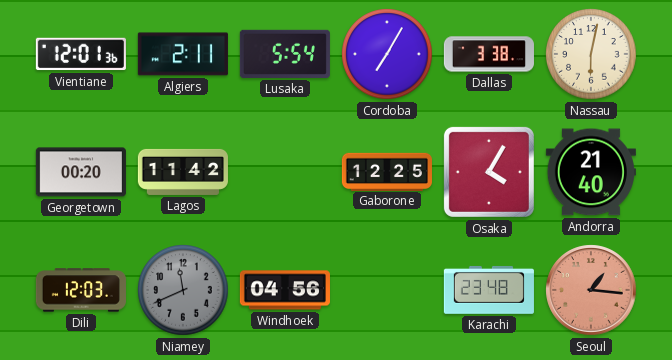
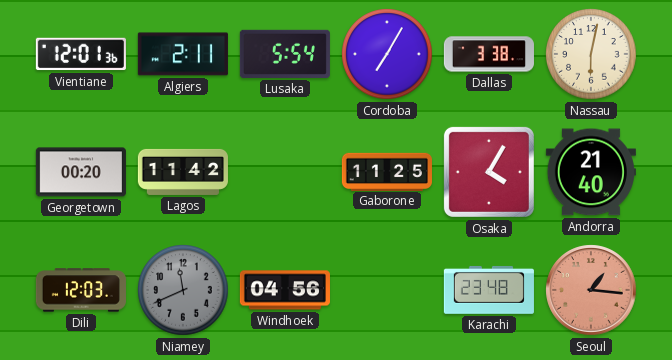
Gaborone: 12:25 -> 11:25
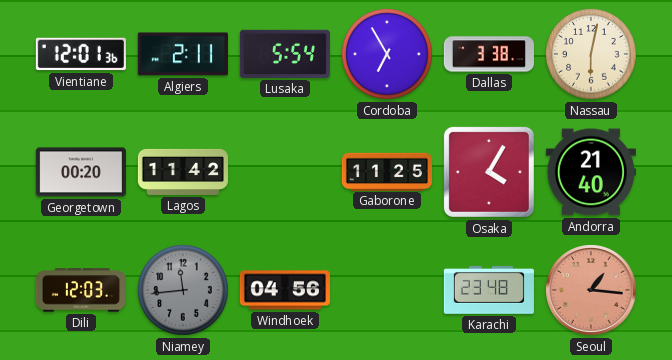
Cordoba: 7:05 -> 6:55
Niamey: 11:41 -> 11:44
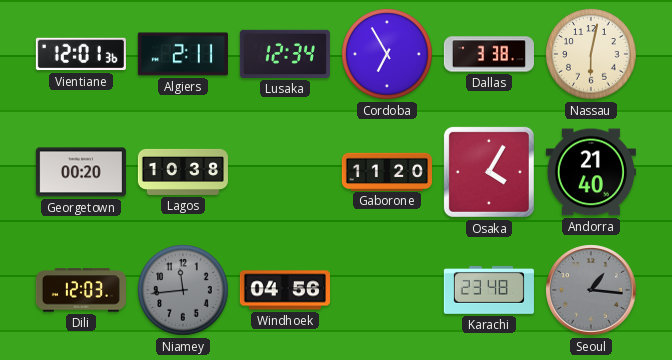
Lusaka: 5:54 -> 12:34
Lagos: 11:42 -> 10:38
Gaborone: 11:25 -> 11:20
Seoul dial: salmon -> grey
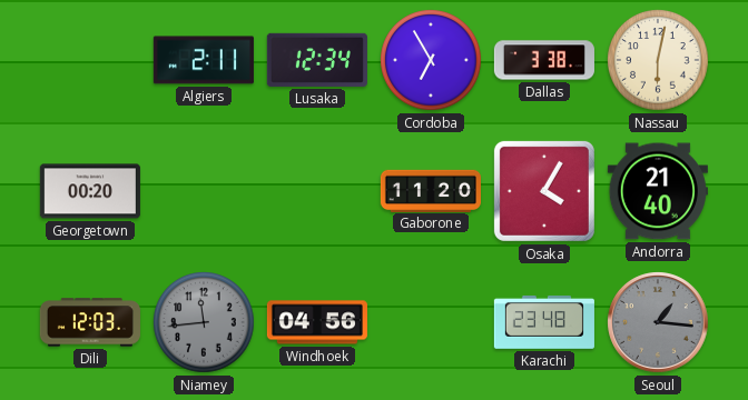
Vientiane: 12:01 -> none
Lagos: 10:38 -> none
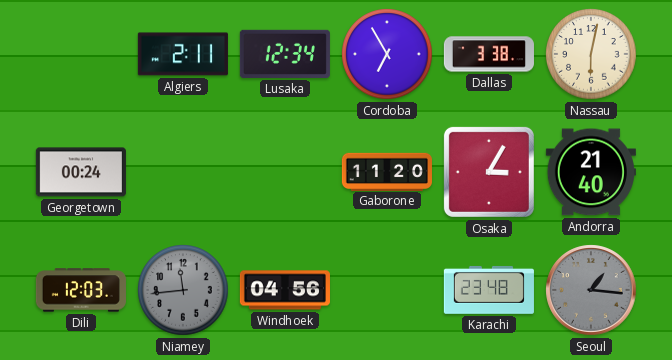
Georgetown: 00:20 -> 00:24
Osaka: 4:05 -> 3:05
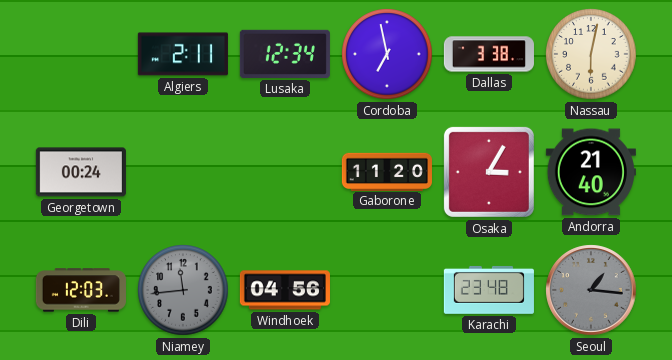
Cordoba: 6:55 -> 6:58
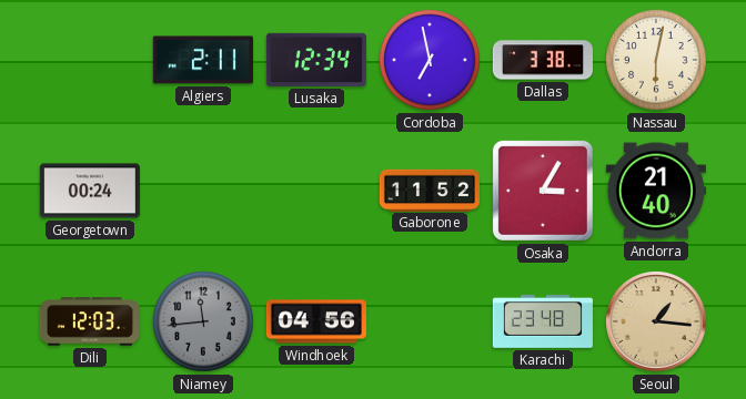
Gaborone: 11:20 -> 11:52
Seoul dial: grey -> champagne
